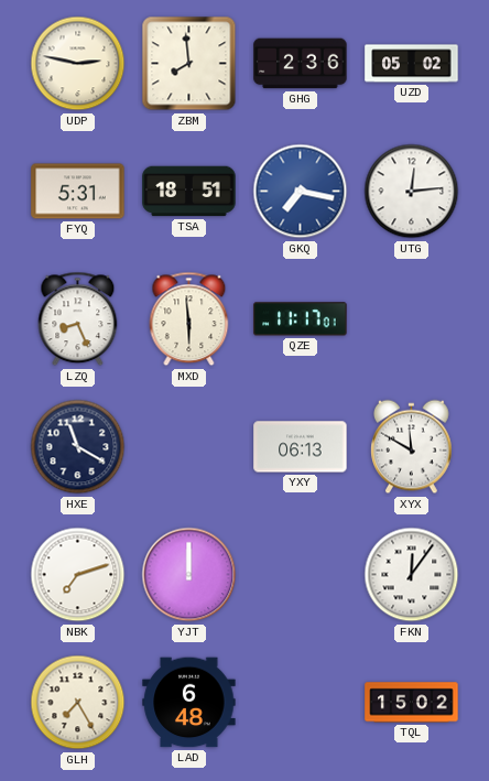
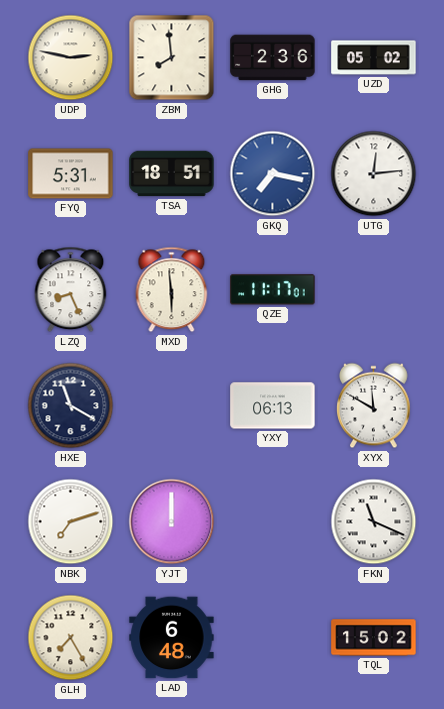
FKN: 12:06 -> 11:19
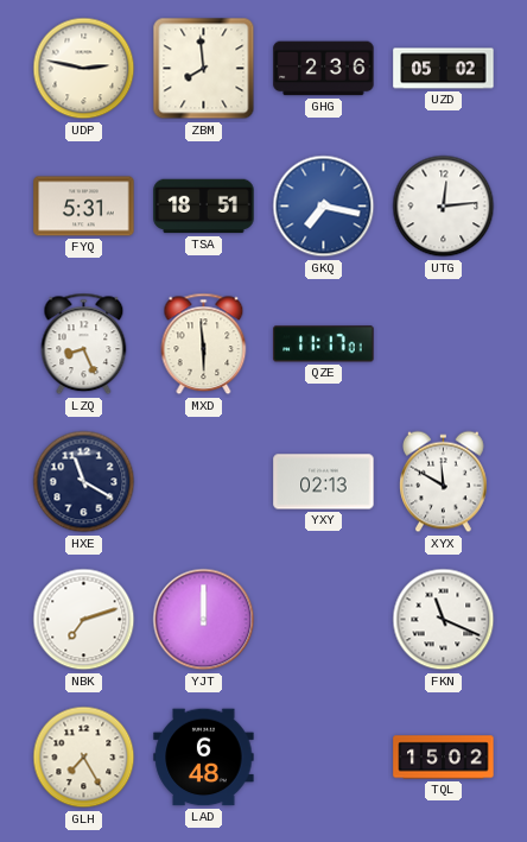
YXY: 06:13 -> 02:13
